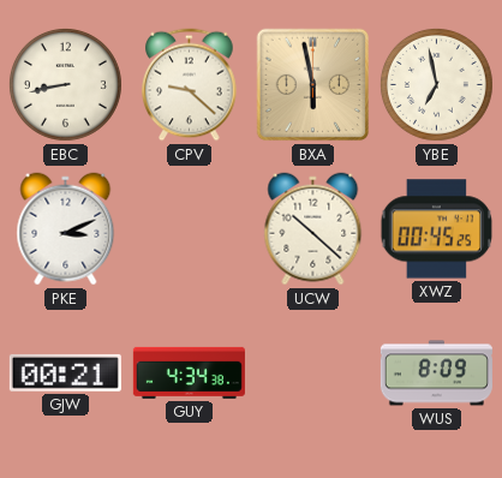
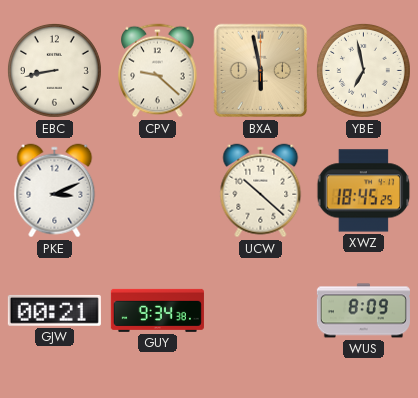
XWZ: 00:45 -> 18:45
GUY: 4:34 -> 9:34
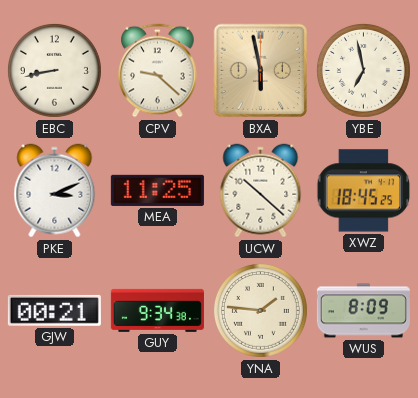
MEA: none -> 11:25
YNA: none -> 1:46
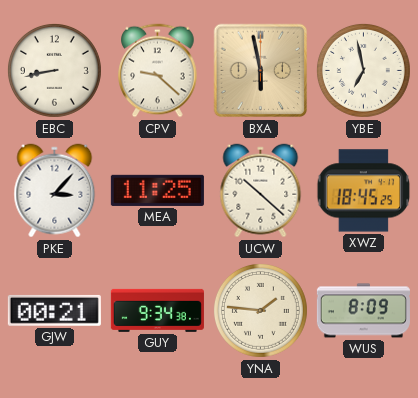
PKE: 3:11 -> 3:07
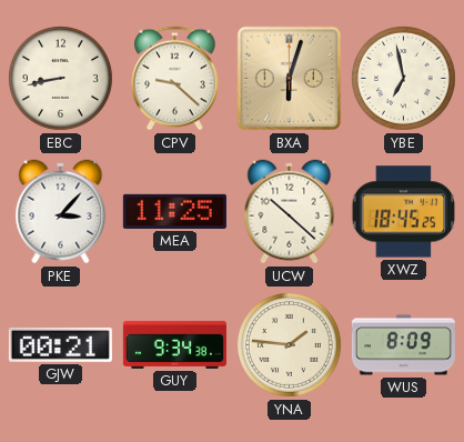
BXA: 5:58 -> 6:03
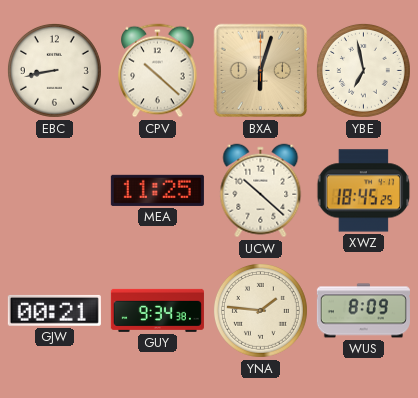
CPV: 9:22 -> 10:22
PKE: 3:07 -> none
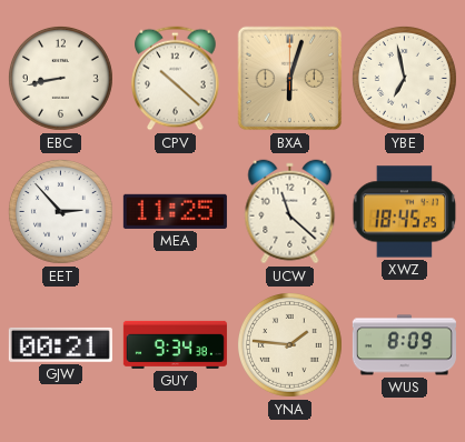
EET: none -> 2:53
UCW: 10:22 -> 11:22
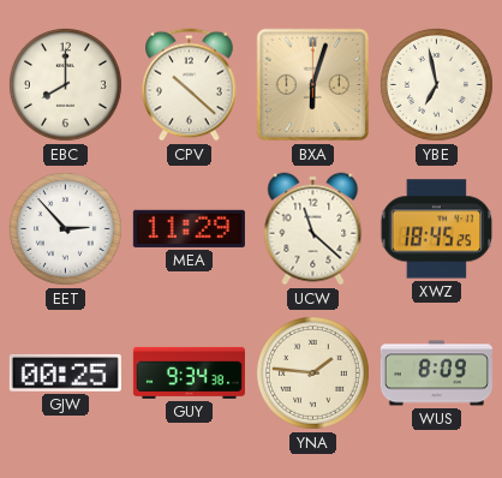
EBC: 8:43 -> 8:00
MEA: 11:25 -> 11:29
GJW: 00:21 -> 00:25
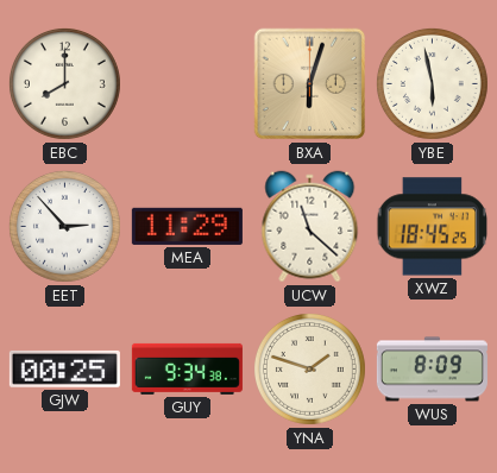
CPV: 10:22 -> none
YBE: 6:58 -> 5:58
YNA: 1:46 -> 1:48
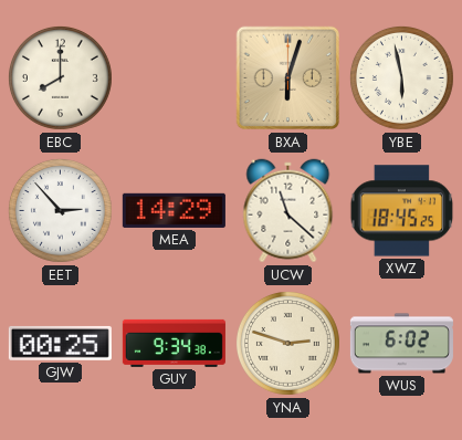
MEA: 11:29 -> 14:29
YNA: 1:48 -> 2:48
WUS: 8:09 -> 6:02
